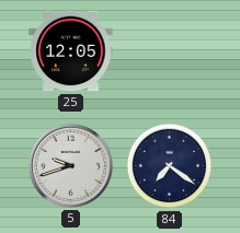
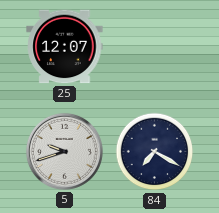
25: 12:05 -> 12:07
84: 7:21 -> 7:20
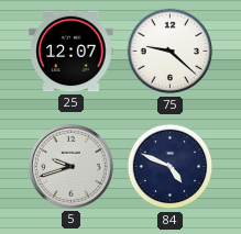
75: none -> 9:22
84: 7:20 -> 4:49
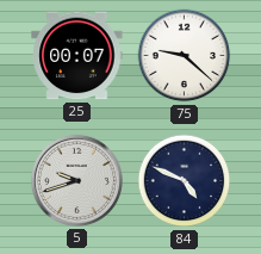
25: 12:07 -> 00:07
